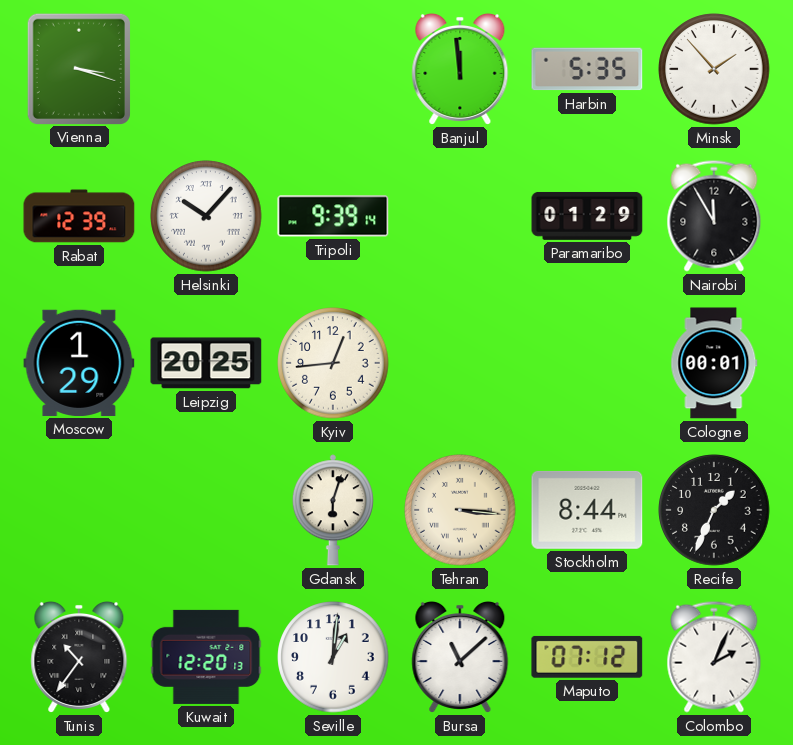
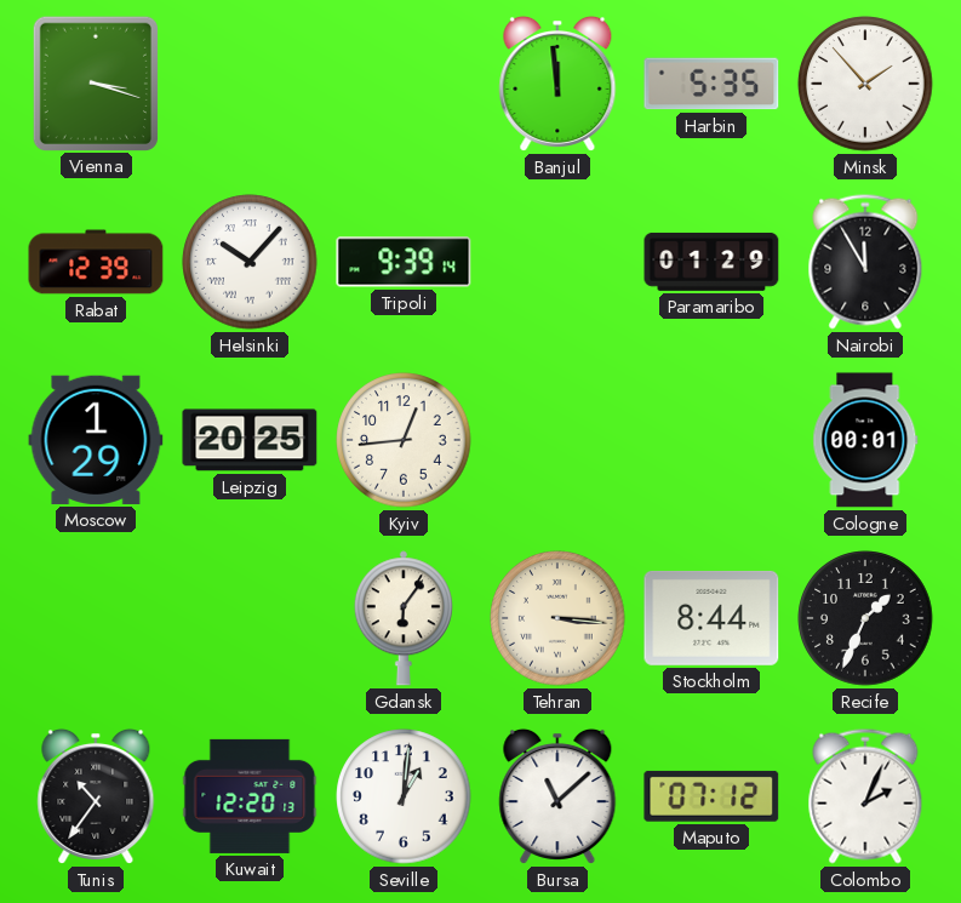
Gdansk: 6:03 -> 6:06
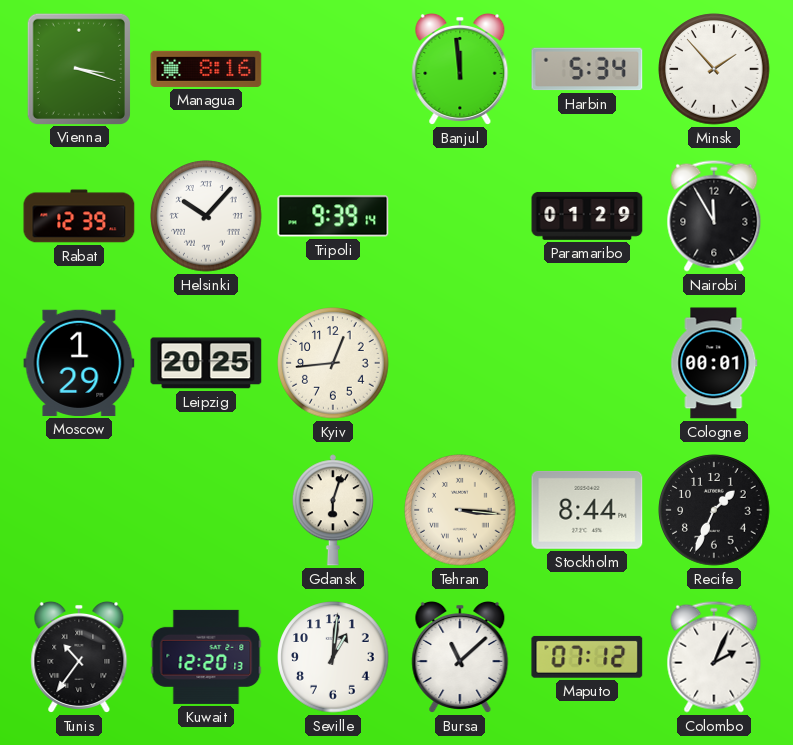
Managua: none -> 8:16
Harbin: 5:35 -> 5:34
Gdansk: 6:06 -> 6:03
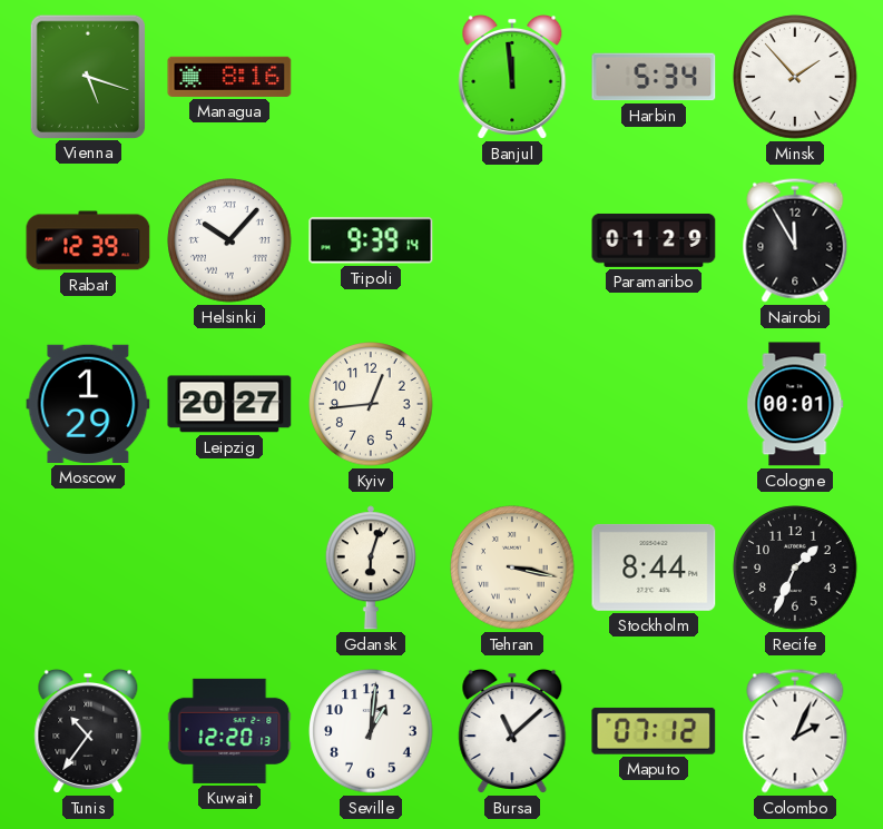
Vienna: 3:18 -> 5:18
Leipzig: 20:25 -> 20:27
Tehran: 3:16 -> 3:17
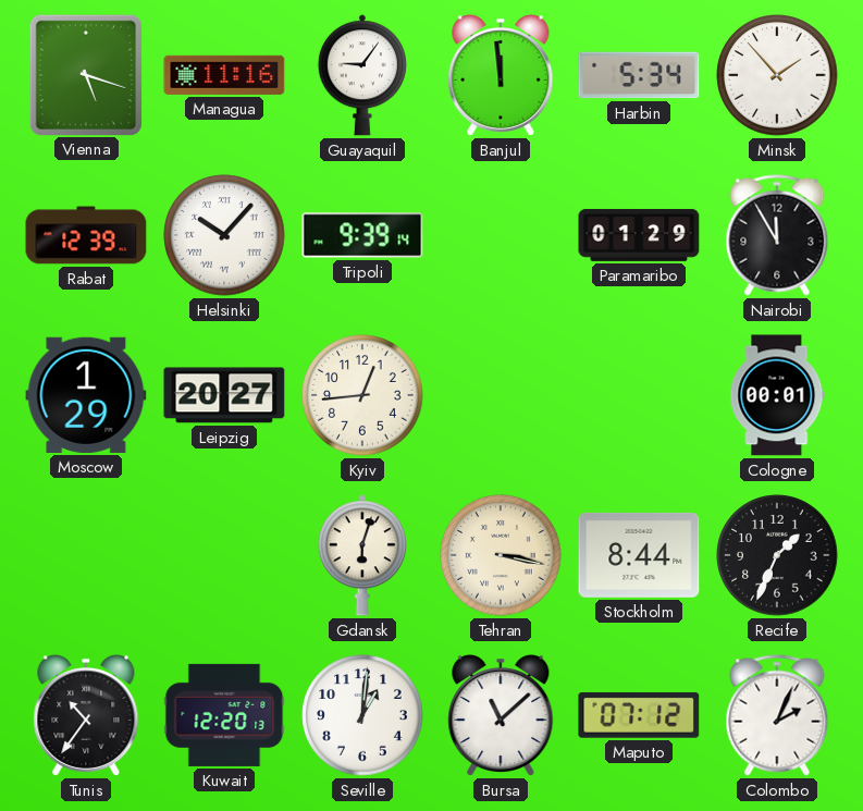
Managua: 8:16 -> 11:16
Guayaquil: none -> 9:06
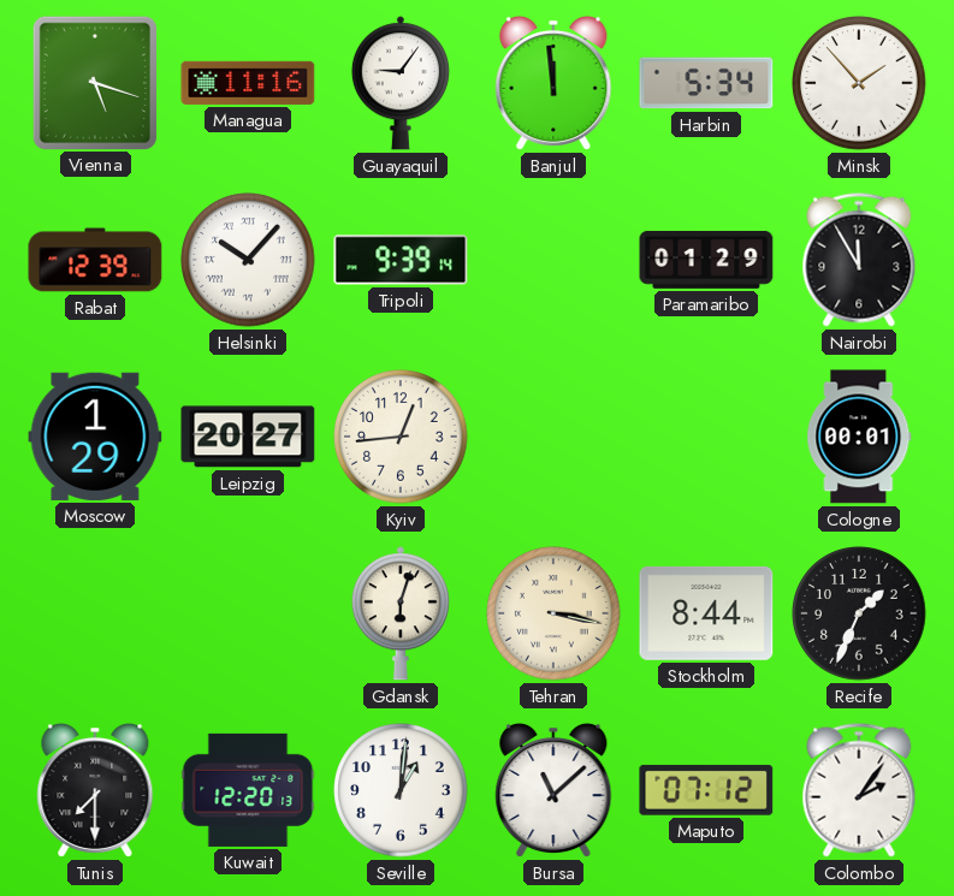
Tunis: 10:36 -> 7:30
Colombo: 2:04 -> 2:06
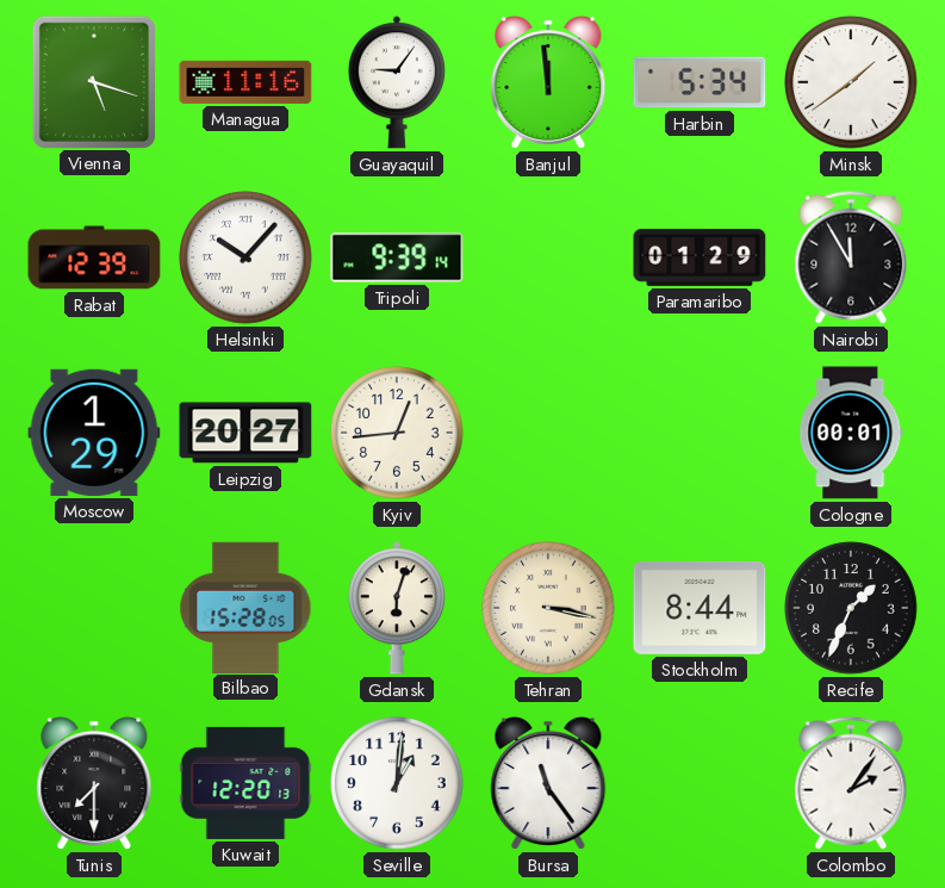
Minsk: 1:53 -> 1:39
Bilbao: none -> 15:28
Bursa: 11:08 -> 11:24
Maputo: 07:12 -> none
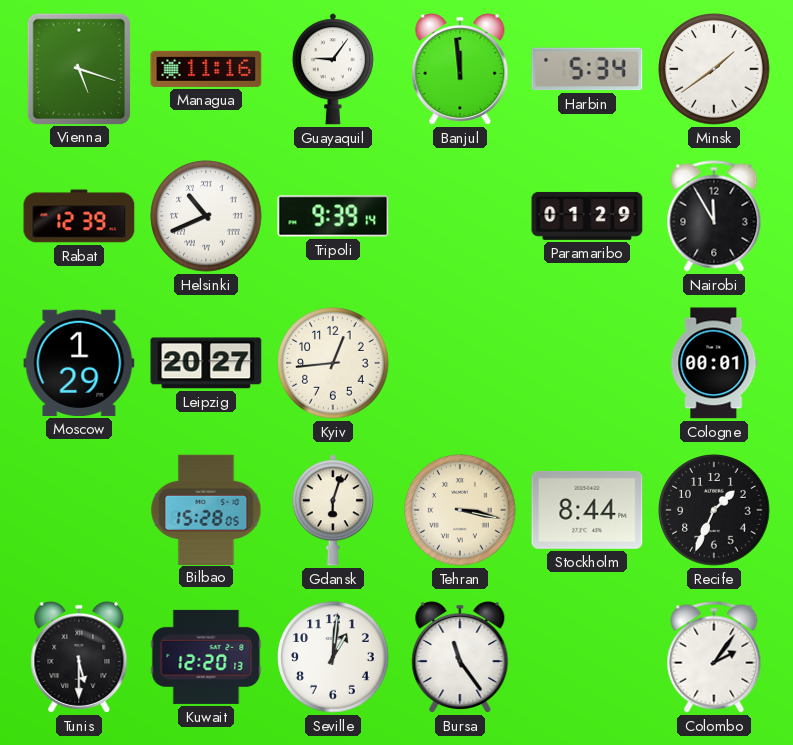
Helsinki: 10:07 -> 10:41
Tunis: 7:30 -> 5:30
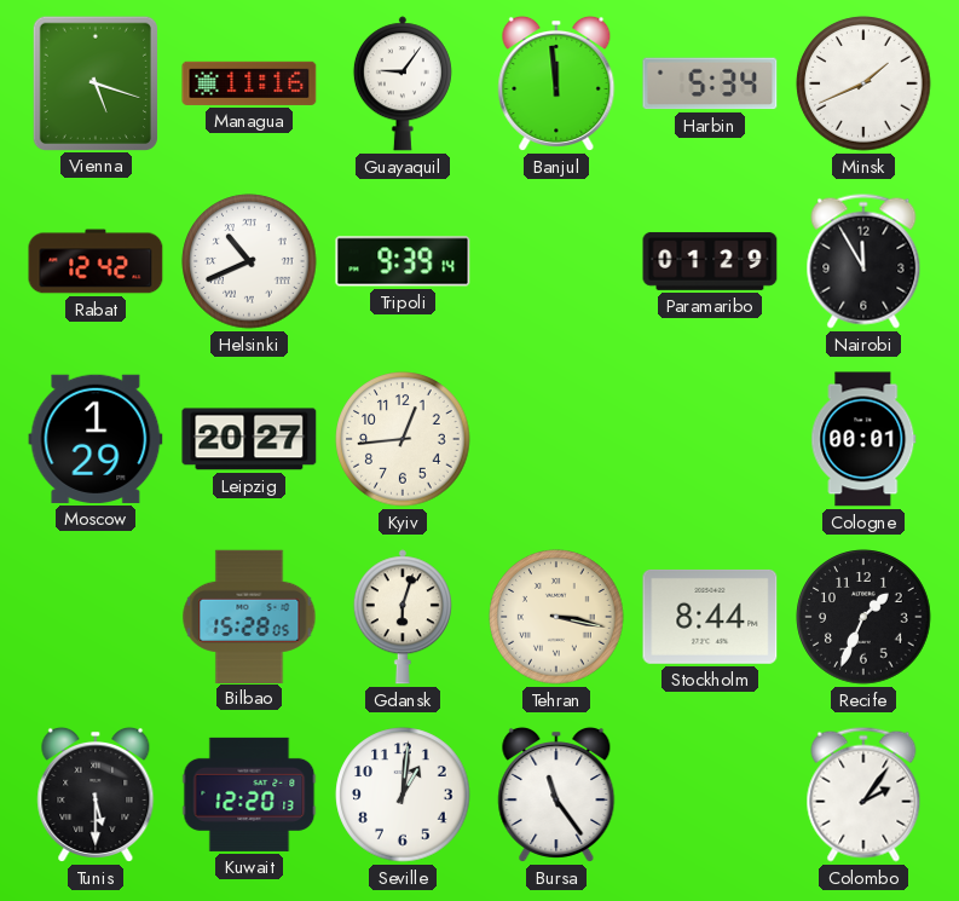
Minsk: 1:39 -> 1:41
Rabat: 12:39 -> 12:42
